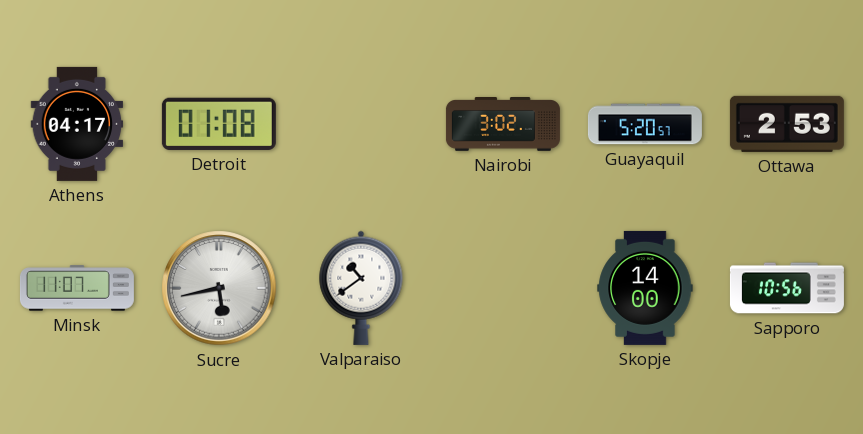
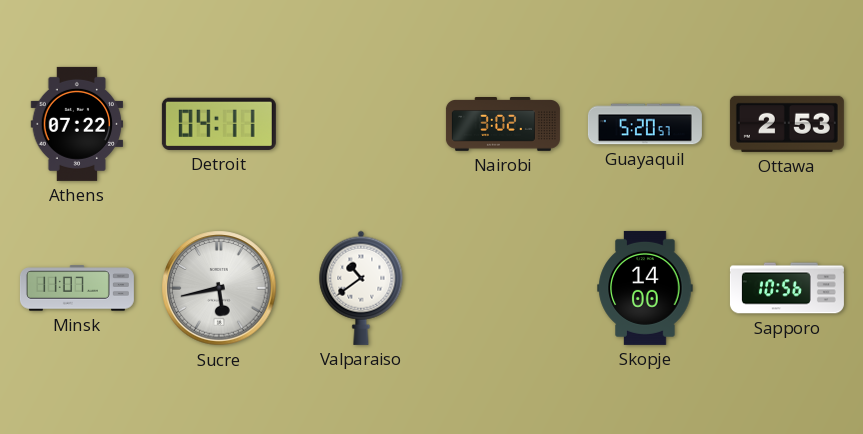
Athens: 04:17 -> 07:22
Detroit: 01:08 -> 04:11
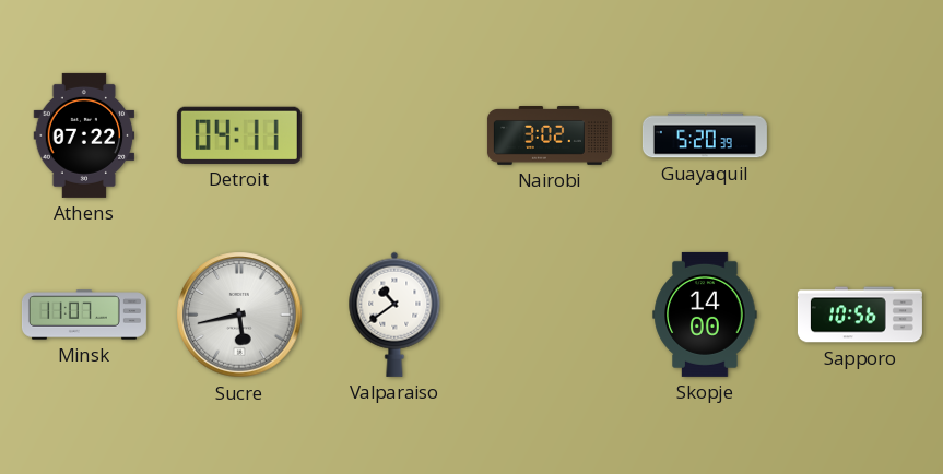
Guayaquil: 5:20:57 -> 5:20:39
Ottawa: 2:53 -> none
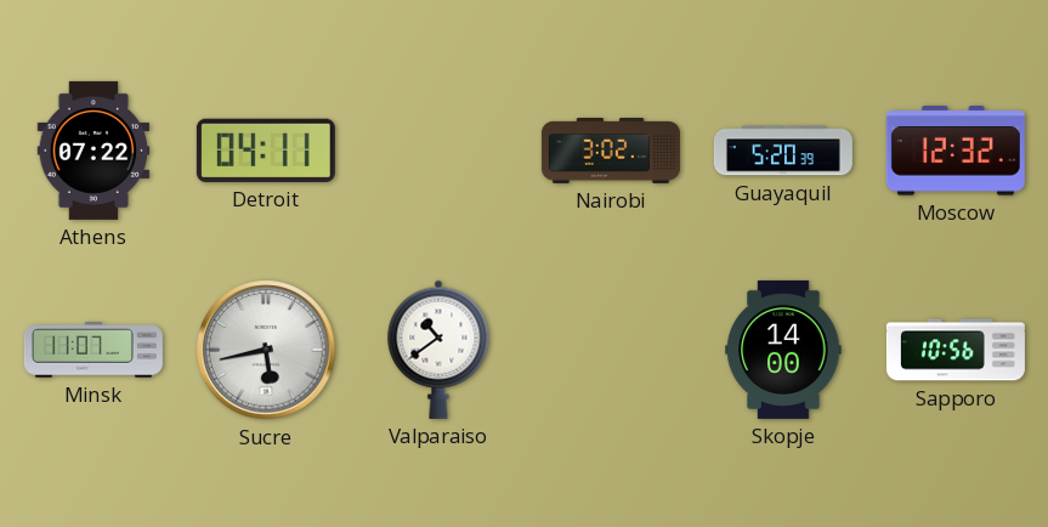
Moscow: none -> 12:32
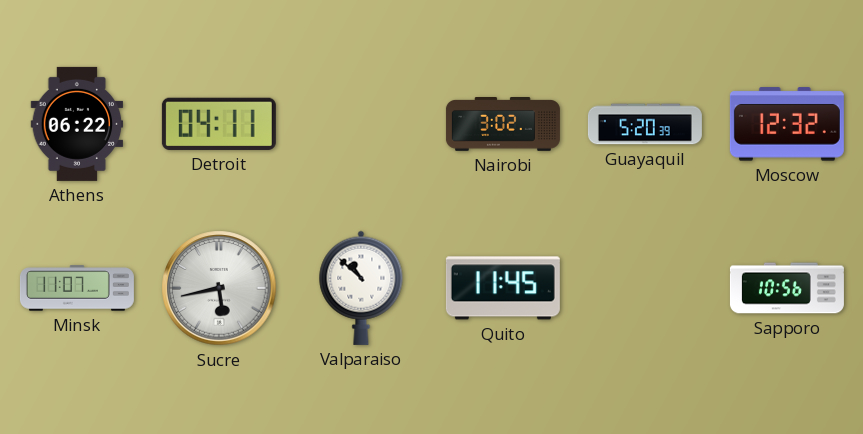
Athens: 07:22 -> 06:22
Valparaiso: 10:39 -> 10:52
Quito: none -> 11:45
Skopje: 14:00 -> none
